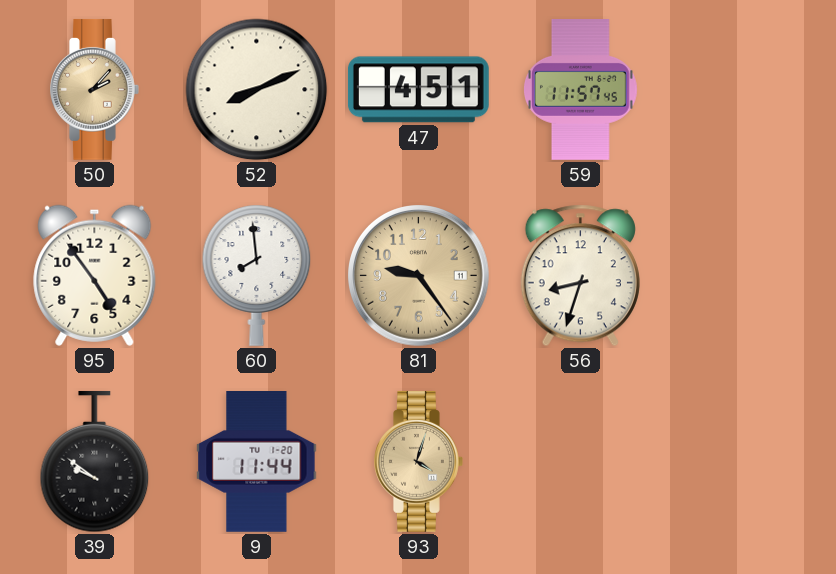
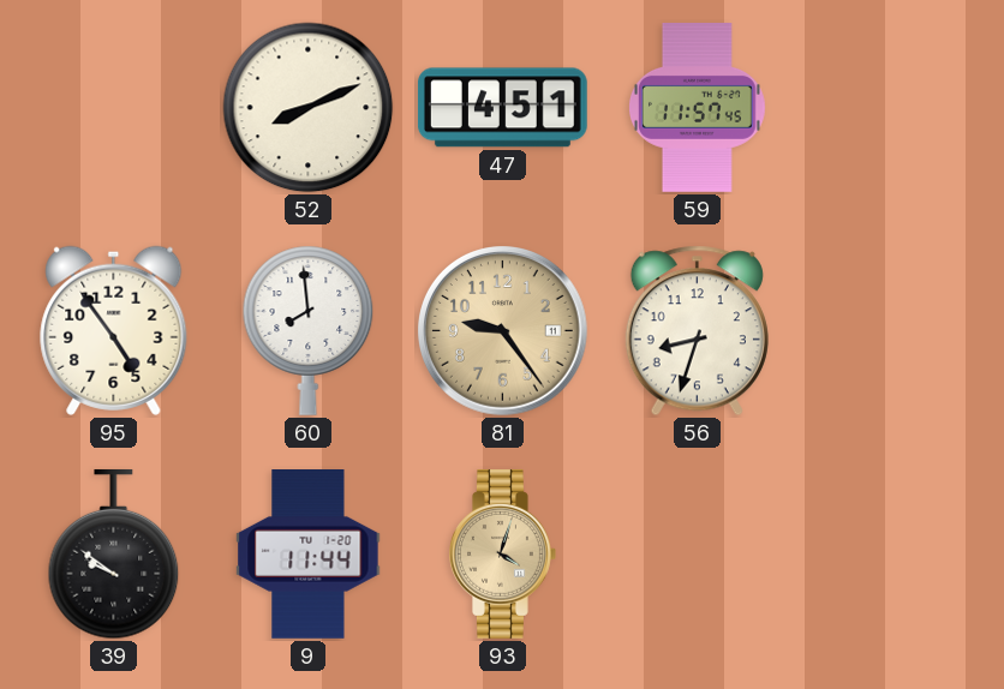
50: 2:07 -> none
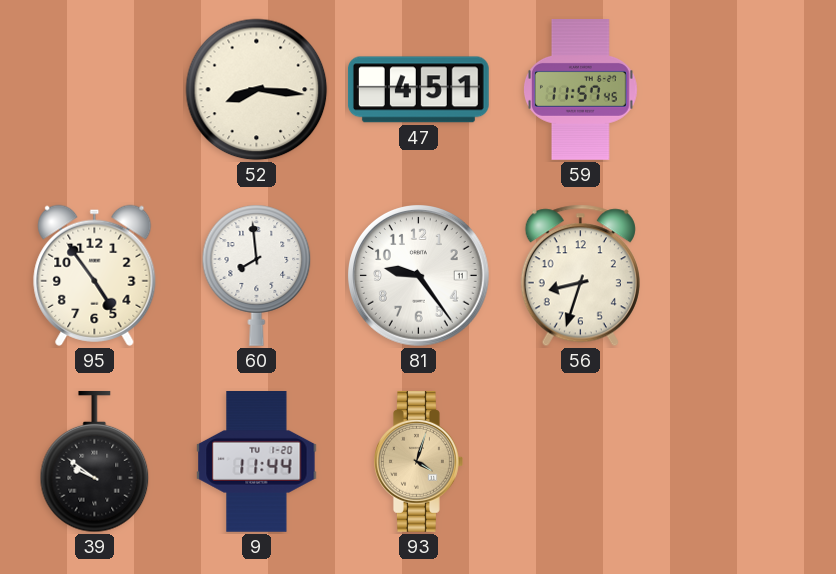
52: 8:11 -> 8:16
81 dial: champagne -> white
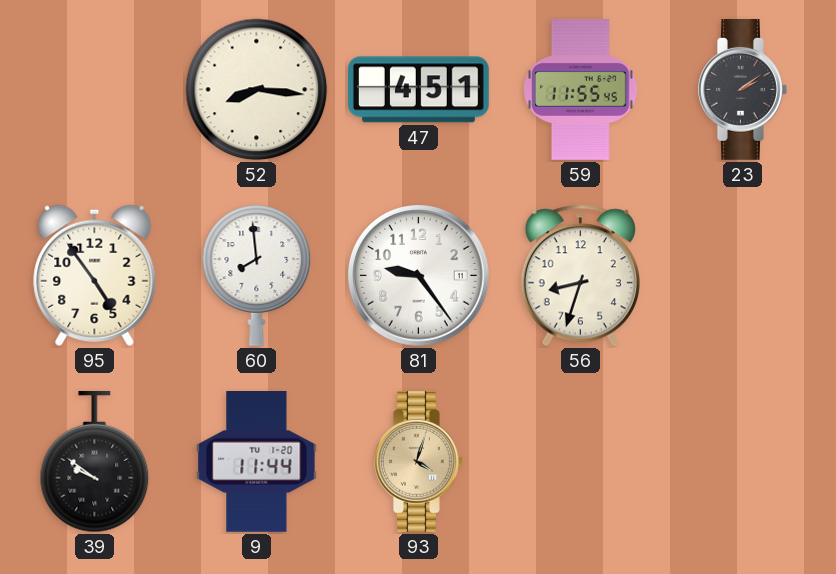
59: 11:57 -> 11:55
23: none -> 2:09
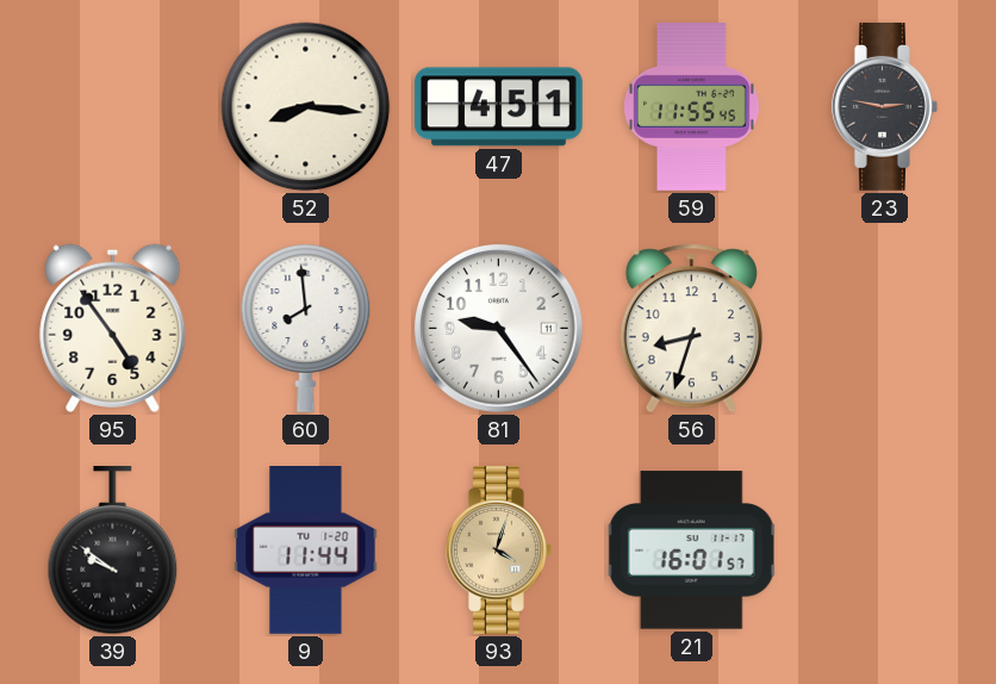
23: 2:09 -> 2:47
21: none -> 16:01
